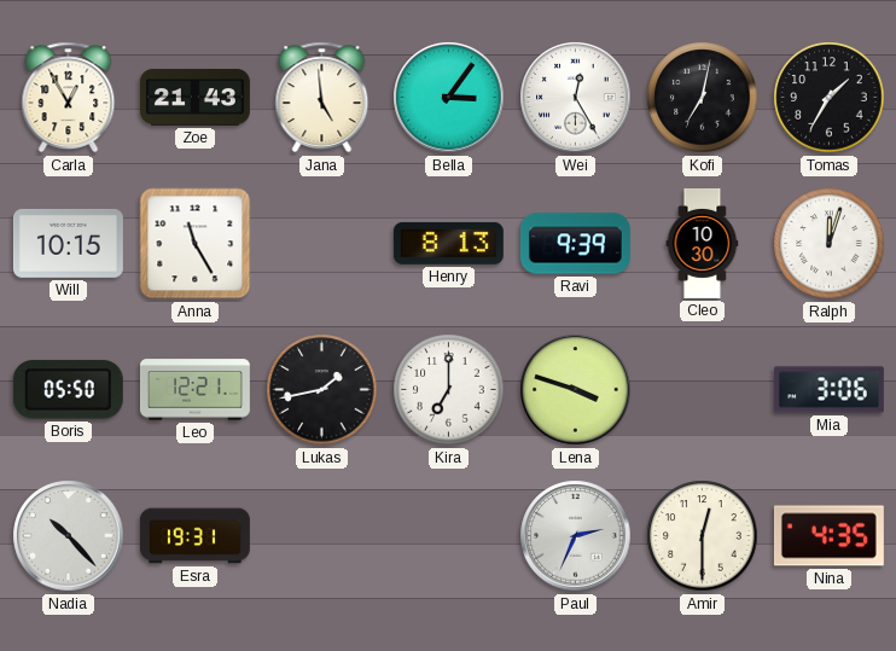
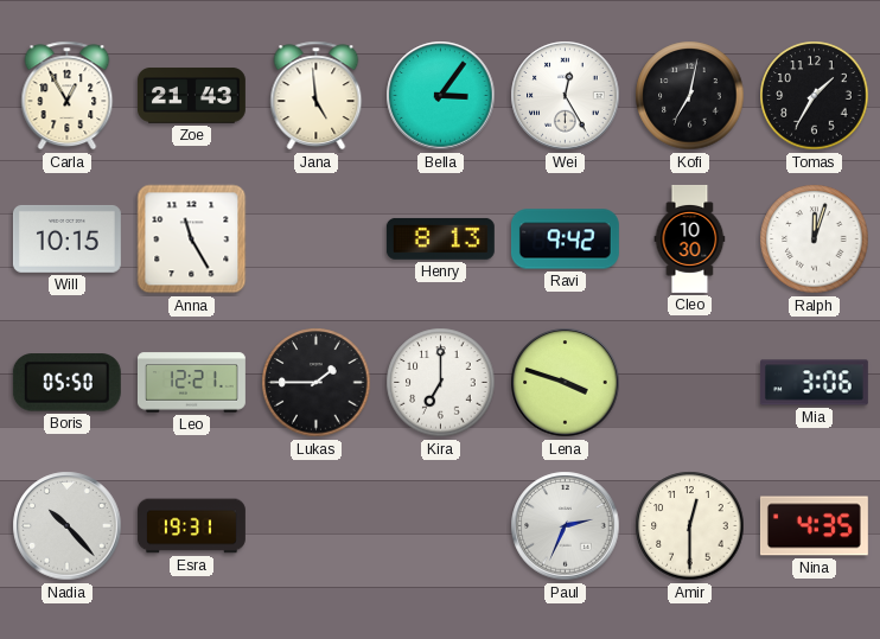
Ravi: 9:39 -> 9:42
Lukas: 1:43 -> 1:45
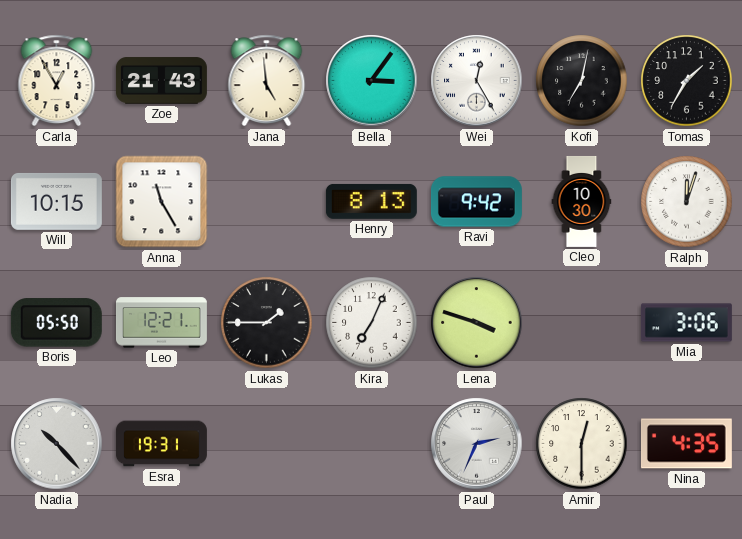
Kira: 7:00 -> 7:04
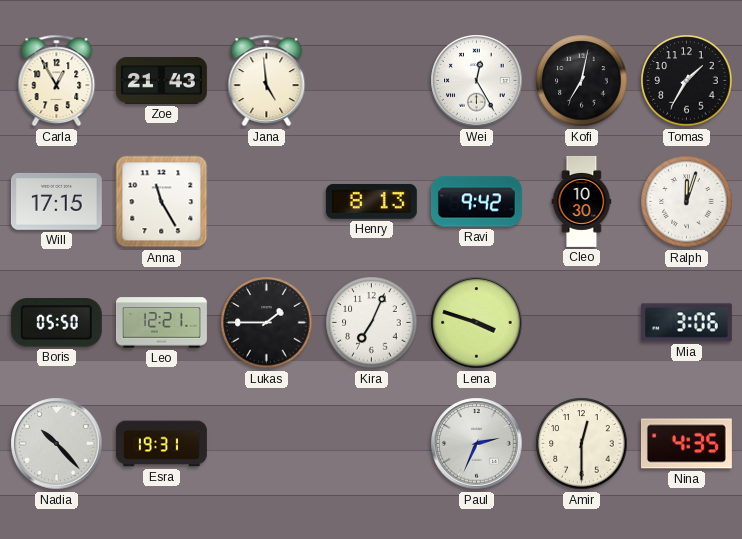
Bella: 3:06 -> none
Will: 10:15 -> 17:15
